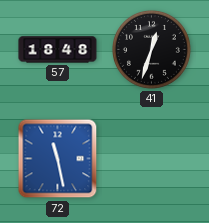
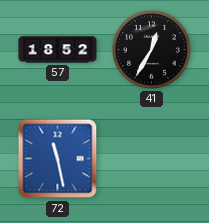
57: 18:48 -> 18:52
41: 12:33 -> 12:35
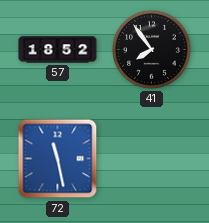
41: 12:35 -> 7:54
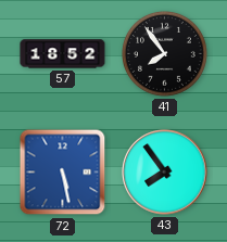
72: 11:28 -> 5:28
43: none -> 7:54
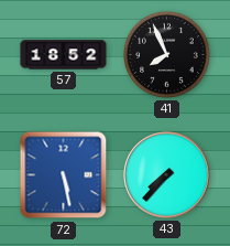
41: 7:54 -> 7:56
43: 7:54 -> 7:37
